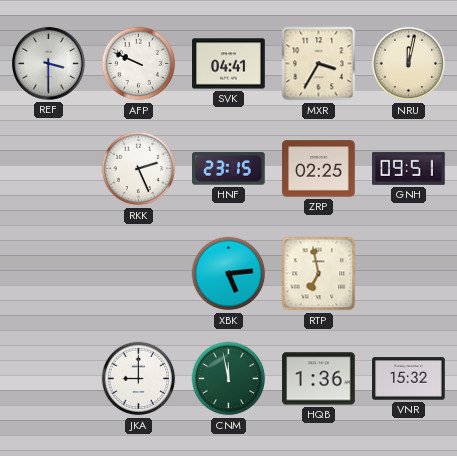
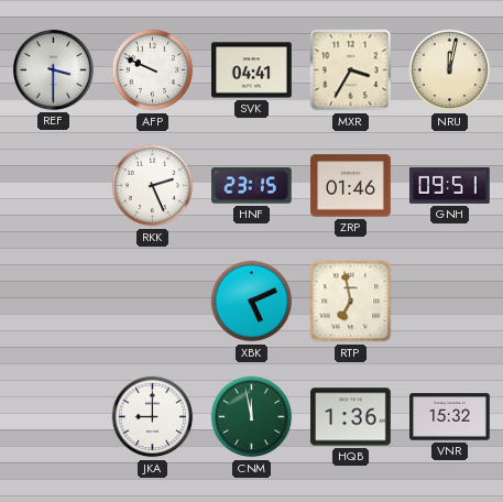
ZRP: 02:25 -> 01:46
XBK: 5:14 -> 5:11
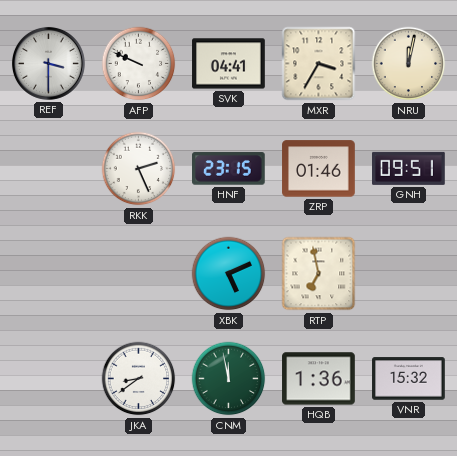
JKA: 9:00 -> 8:39
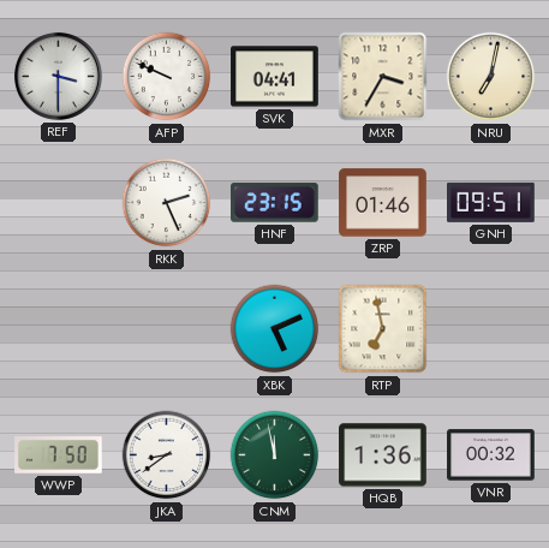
NRU: 12:02 -> 7:02
WWP: none -> 7:50
VNR: 15:32 -> 00:32
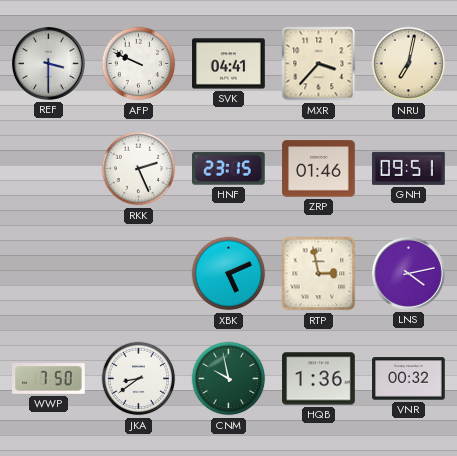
MXR: 3:35 -> 3:37
RTP: 6:58 -> 2:58
LNS: none -> 4:13
CNM: 11:58 -> 9:58
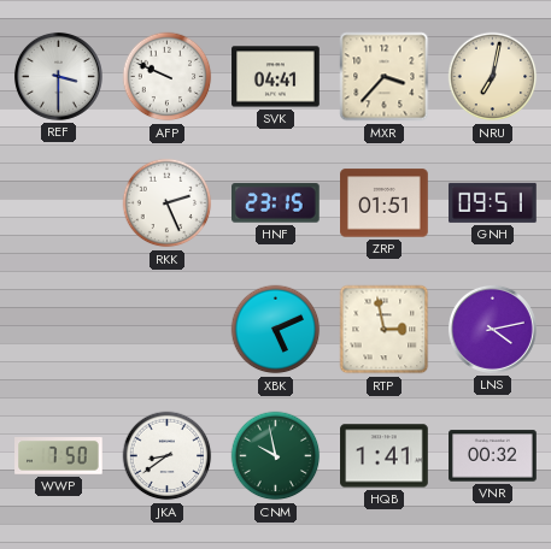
ZRP: 01:46 -> 01:51
HQB: 1:36 -> 1:41
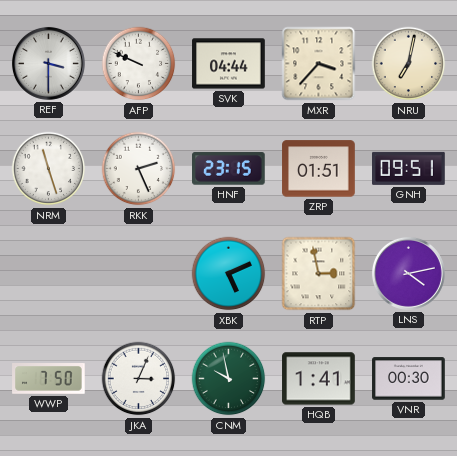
SVK: 04:41 -> 04:44
NRM: none -> 11:27
JKA: 8:39 -> 3:04
VNR: 00:32 -> 00:30
